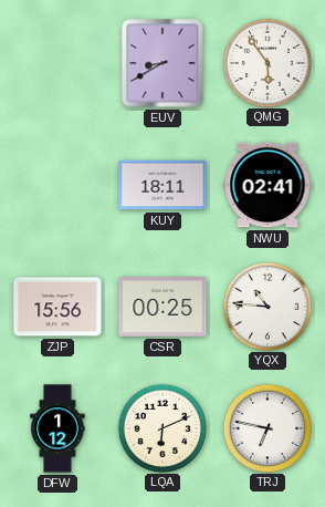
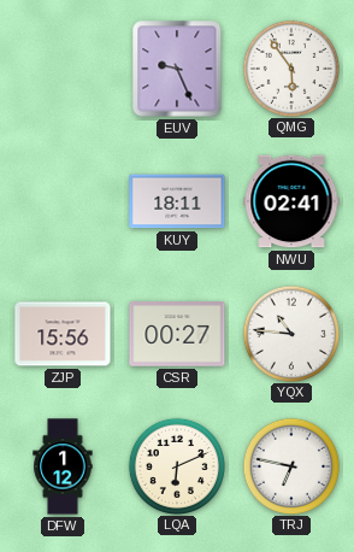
EUV: 8:40 -> 9:26
CSR: 00:25 -> 00:27
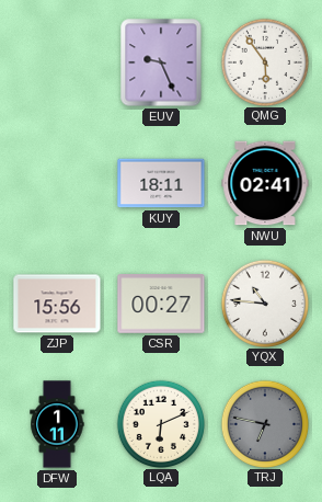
DFW: 1:12 -> 1:11
TRJ dial: white -> grey
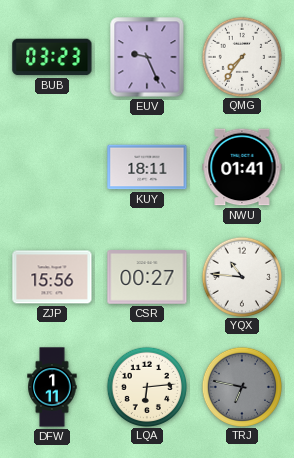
BUB: none -> 03:23
QMG: 5:54 -> 7:36
NWU: 02:41 -> 01:41
LQA: 6:11 -> 6:14
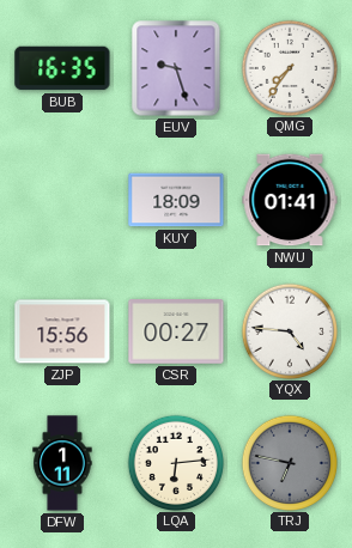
BUB: 03:23 -> 16:35
EUV: 9:26 -> 9:27
KUY: 18:11 -> 18:09
YQX: 10:46 -> 4:46
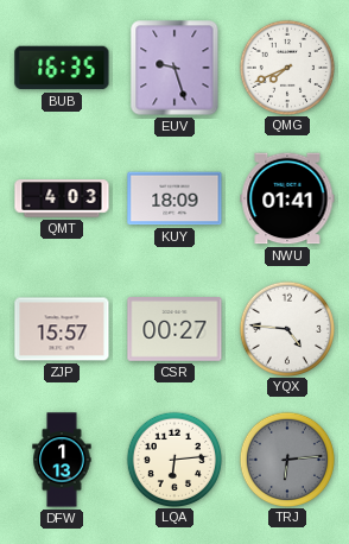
QMG: 7:36 -> 7:41
QMT: none -> 4:03
ZJP: 15:56 -> 15:57
DFW: 1:11 -> 1:13
TRJ: 6:47 -> 6:14
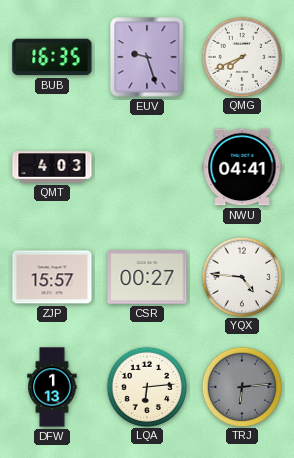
KUY: 18:09 -> none
NWU: 01:41 -> 04:41
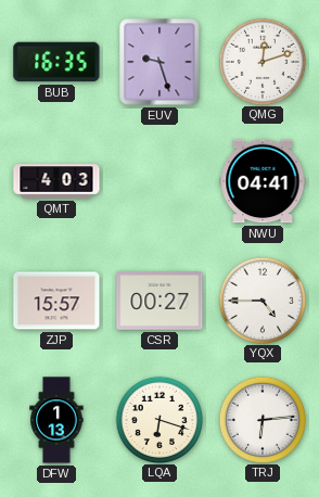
QMG: 7:41 -> 12:12
YQX: 4:46 -> 4:45
LQA: 6:14 -> 6:18
TRJ dial: grey -> white
